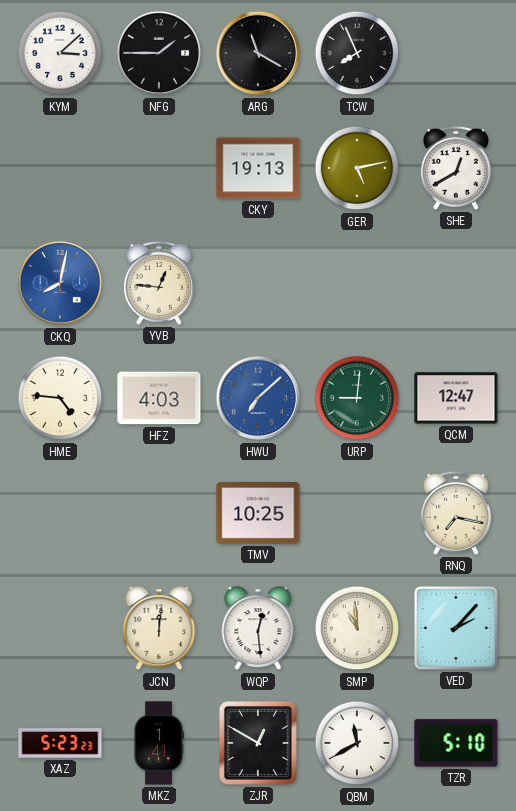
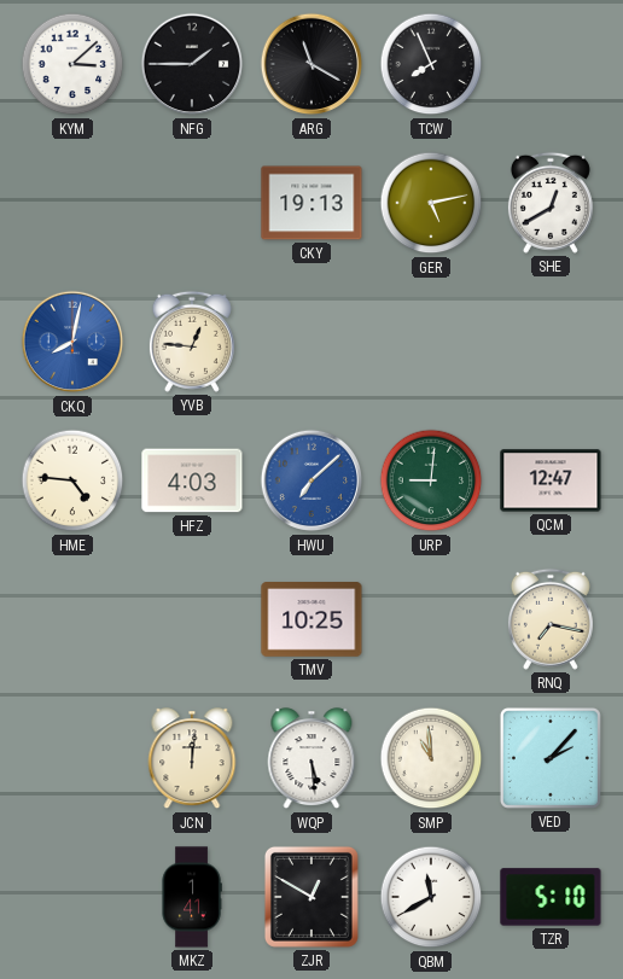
WQP: 12:29 -> 5:29
XAZ: 5:23 -> none
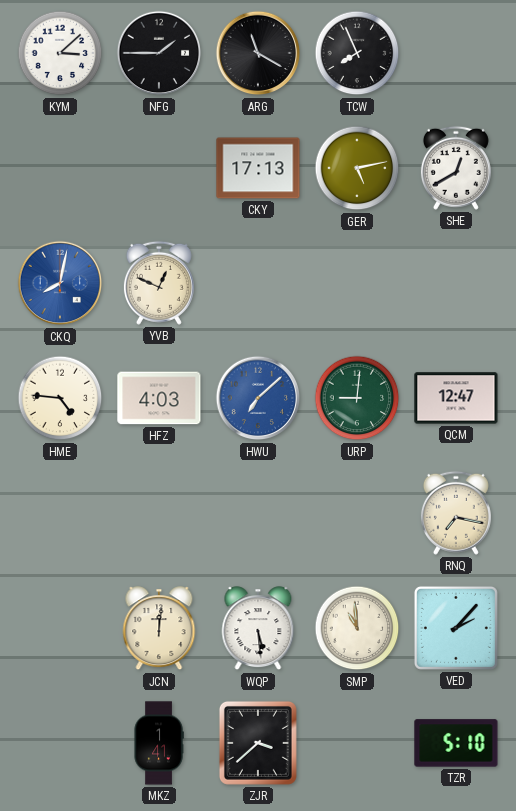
CKY: 19:13 -> 17:13
YVB: 12:46 -> 12:49
TMV: 10:25 -> none
ZJR: 12:50 -> 3:38
QBM: 11:40 -> none
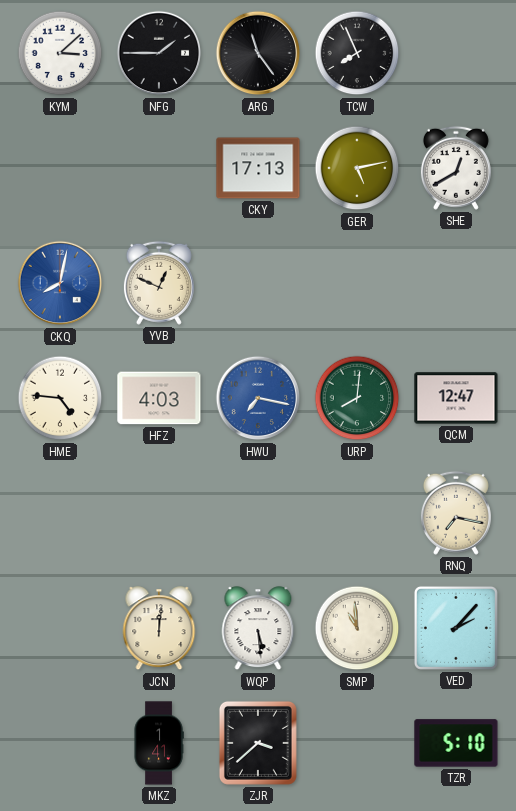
ARG: 11:20 -> 11:24
HWU: 7:08 -> 7:17
URP: 9:01 -> 8:01
